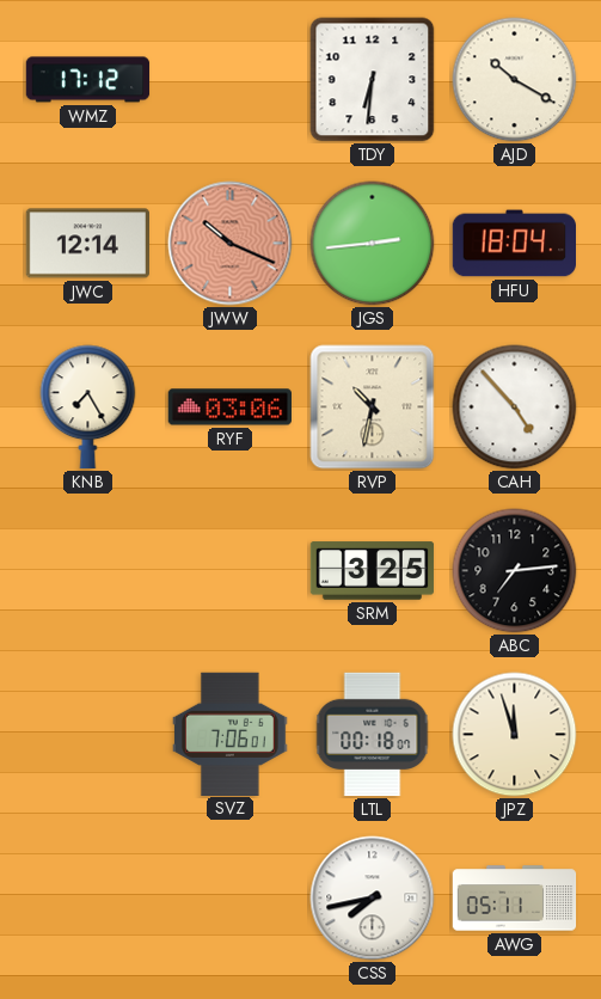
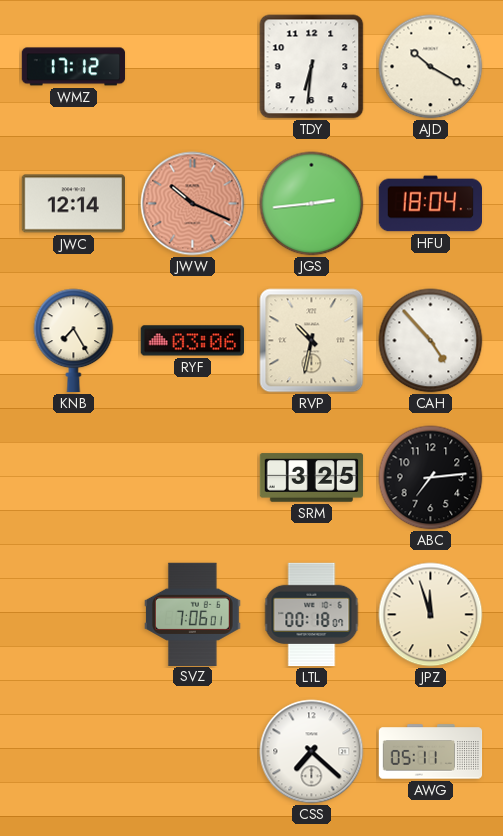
CSS: 7:43 -> 7:22
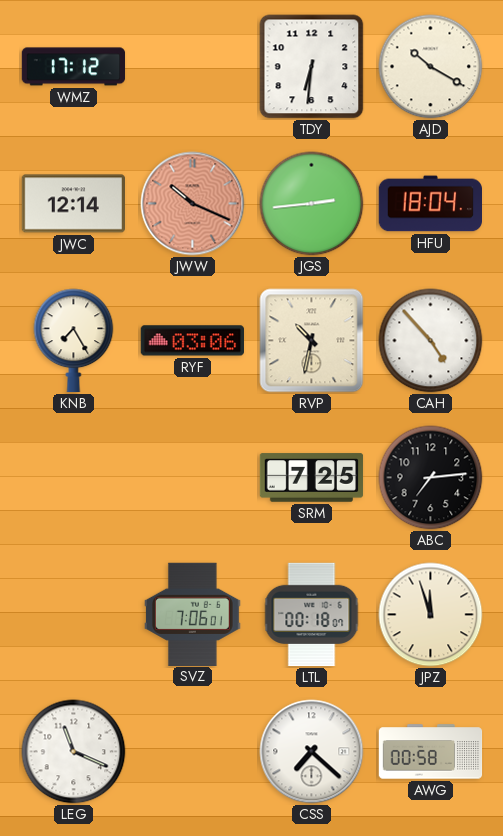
SRM: 3:25 -> 7:25
LEG: none -> 11:19
AWG: 05:11 -> 00:58
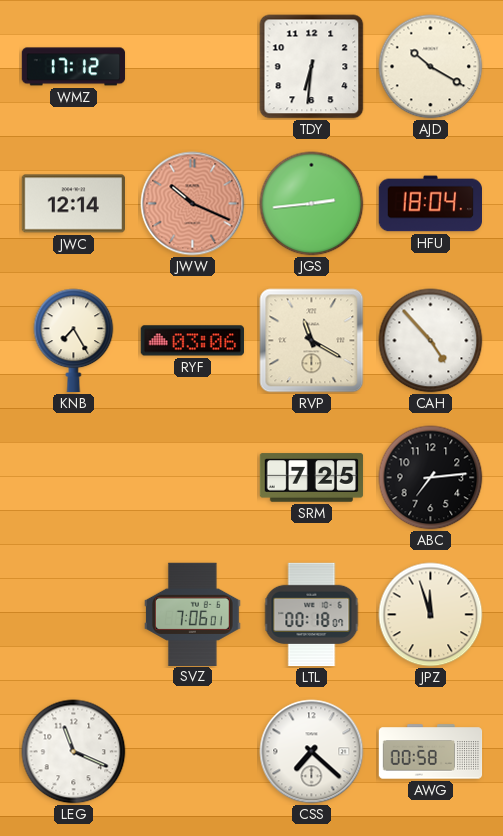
RVP: 10:32 -> 11:20
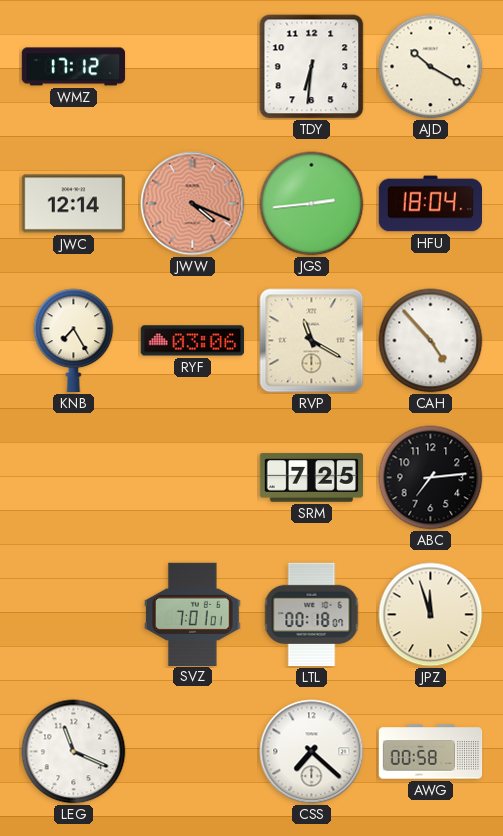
JWW: 10:19 -> 4:19
SVZ: 7:06 -> 7:01
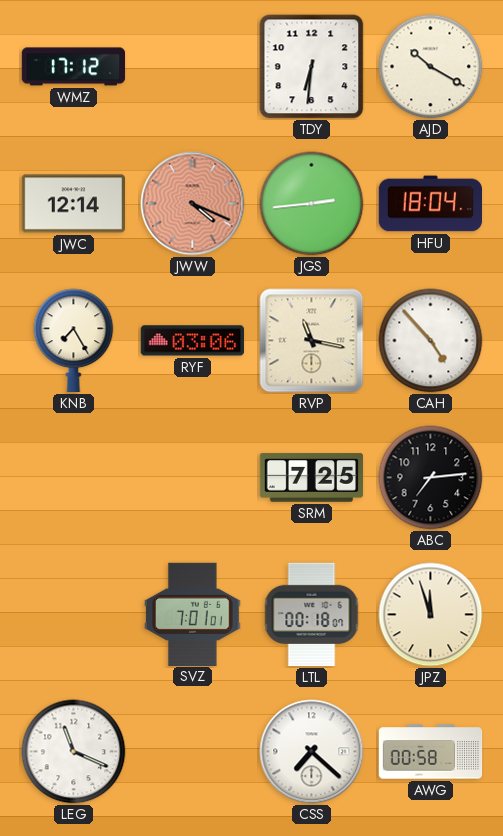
RVP: 11:20 -> 11:17
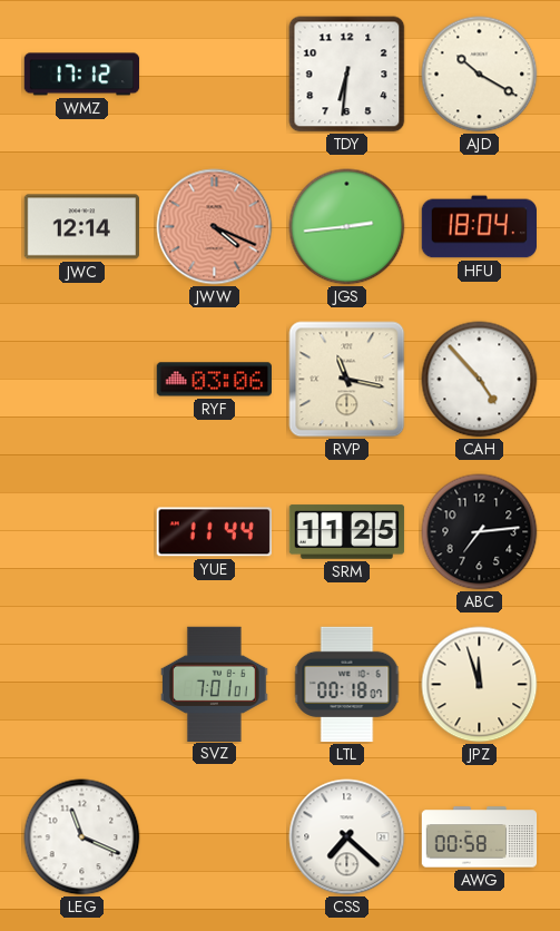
KNB: 7:25 -> none
YUE: none -> 11:44
SRM: 7:25 -> 11:25
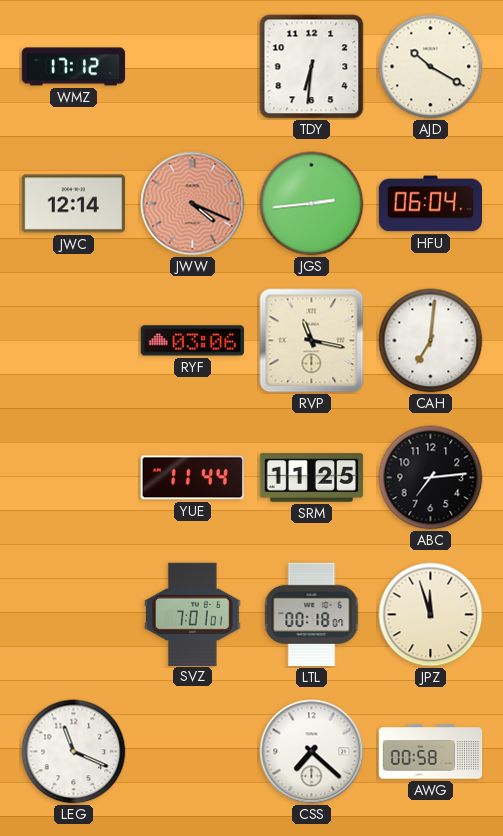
HFU: 18:04 -> 06:04
CAH: 4:53 -> 7:01
